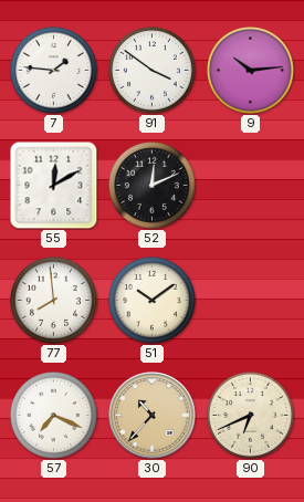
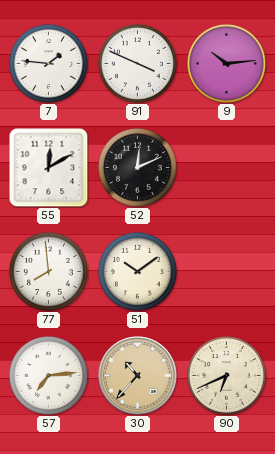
91: 3:51 -> 3:49
57: 7:19 -> 7:14
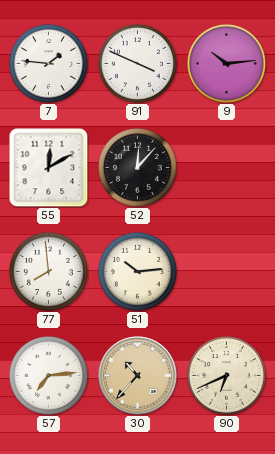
52: 12:11 -> 12:07
51: 10:09 -> 10:14
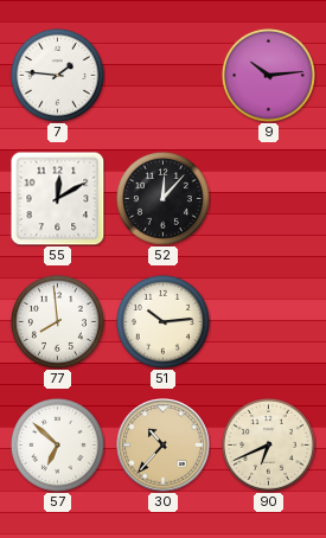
91: 3:49 -> none
57: 7:14 -> 6:52
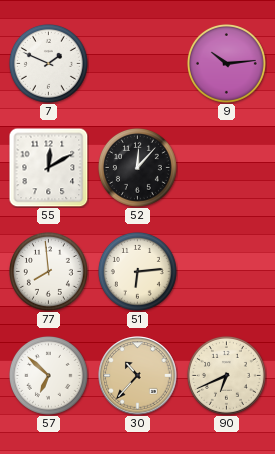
7: 1:46 -> 1:49
51: 10:14 -> 6:14
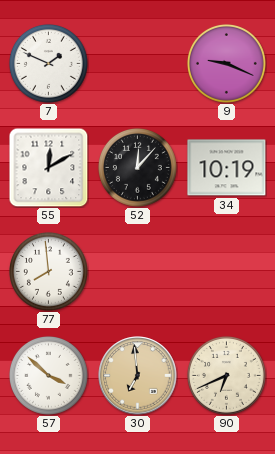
9: 10:14 -> 9:19
34: none -> 10:19
51: 6:14 -> none
57: 6:52 -> 3:52
30: 10:37 -> 6:59
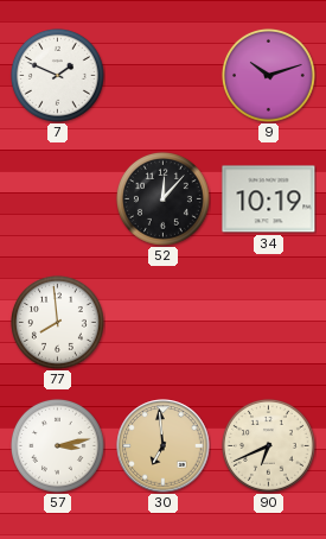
9: 9:19 -> 10:12
55: 12:10 -> none
57: 3:52 -> 3:13
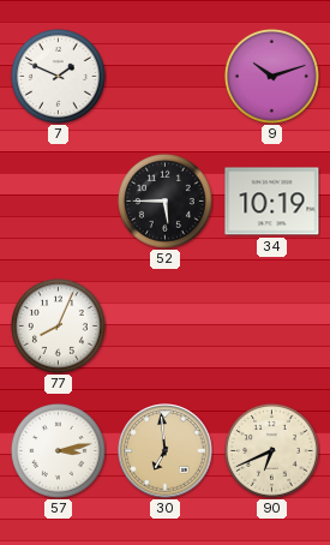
52: 12:07 -> 5:45
77: 7:59 -> 8:04
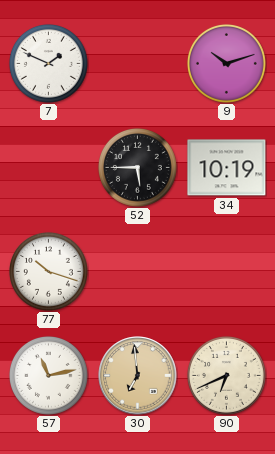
77: 8:04 -> 10:18
57: 3:13 -> 11:13
